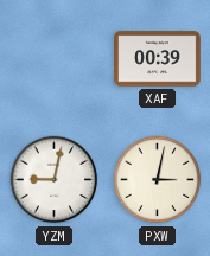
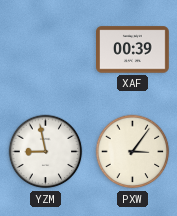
YZM: 9:02 -> 8:58
PXW: 3:02 -> 3:06
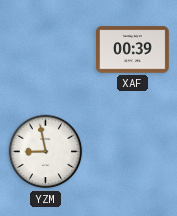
PXW: 3:06 -> none
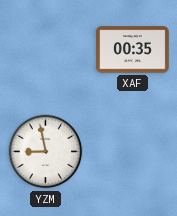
XAF: 00:39 -> 00:35
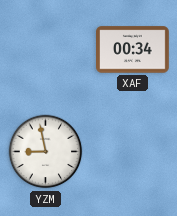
XAF: 00:35 -> 00:34
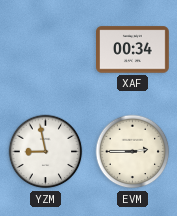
EVM: none -> 2:45
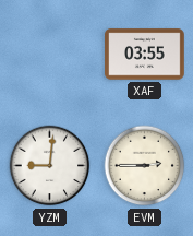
XAF: 00:34 -> 03:55
YZM: 8:58 -> 9:01
